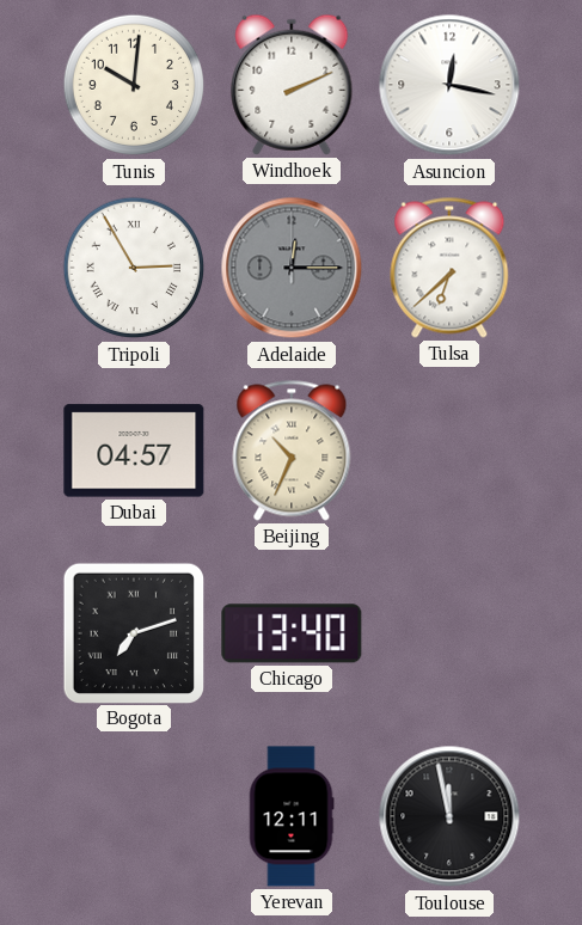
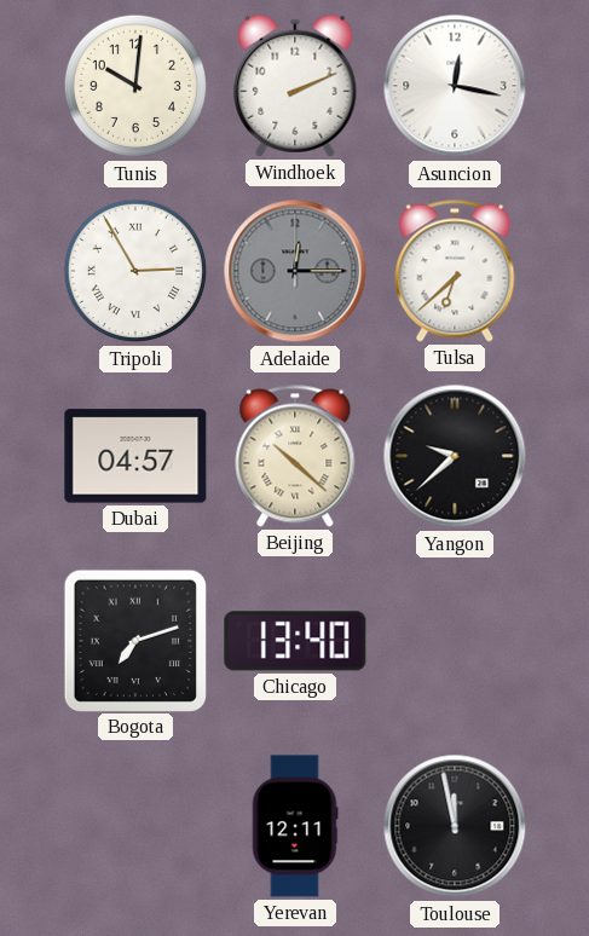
Beijing: 10:34 -> 10:22
Yangon: none -> 9:38
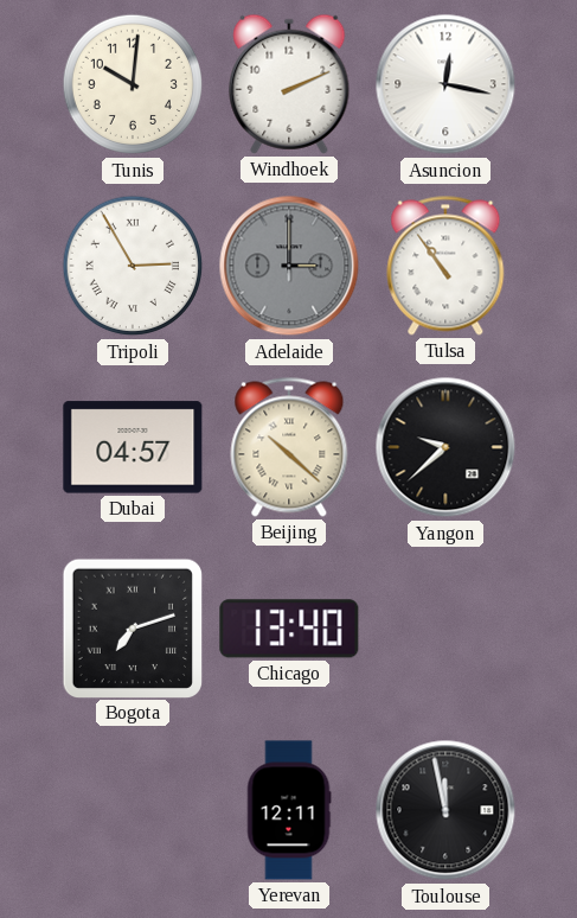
Adelaide: 12:15 -> 3:00
Tulsa: 6:38 -> 10:54
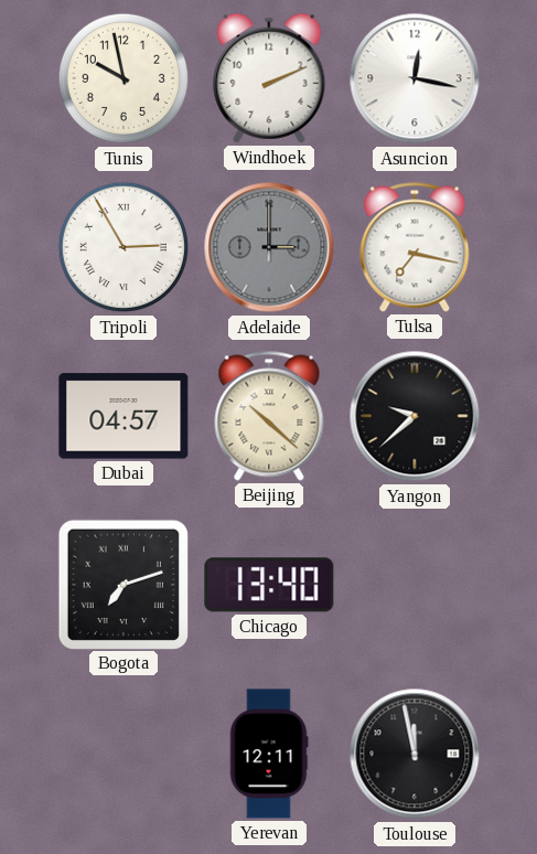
Tunis: 10:01 -> 9:58
Tulsa: 10:54 -> 7:17
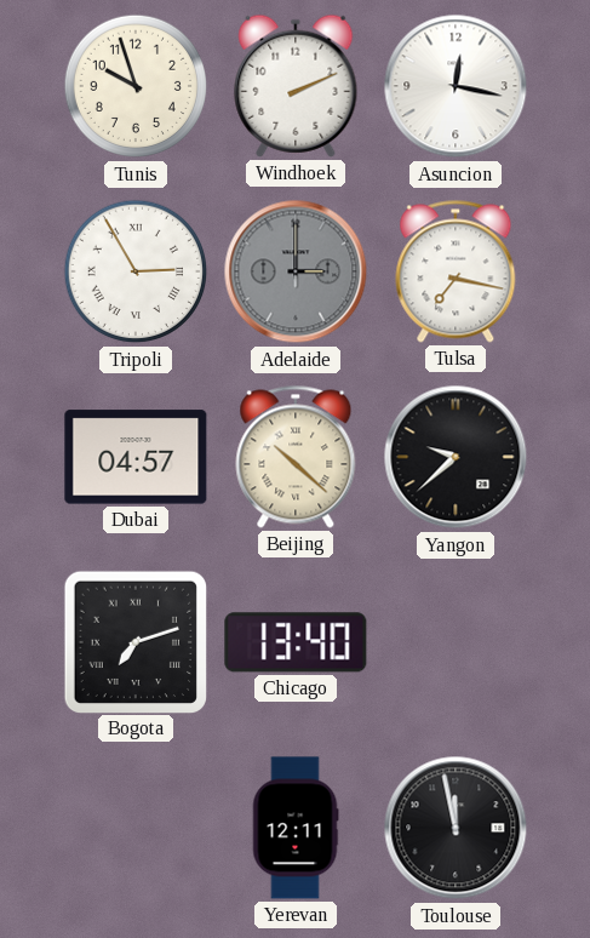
Tunis: 9:58 -> 9:57
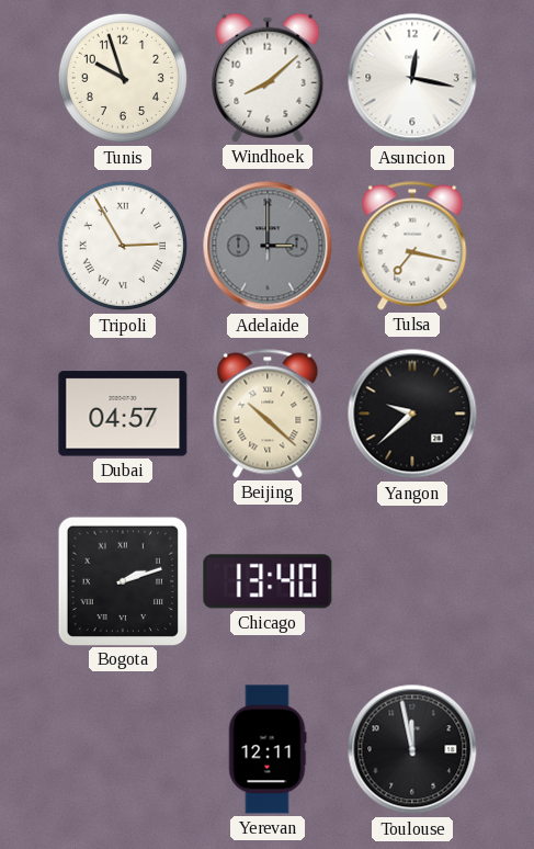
Windhoek: 2:11 -> 8:08
Bogota: 7:12 -> 2:12
